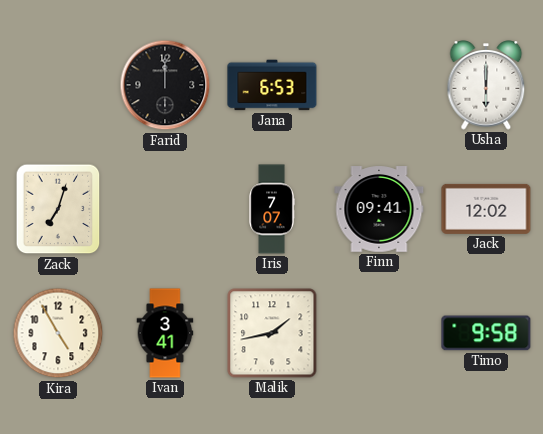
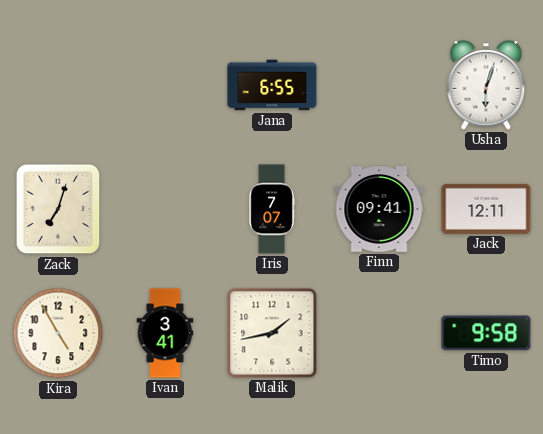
Farid: 12:00 -> none
Jana: 6:53 -> 6:55
Usha: 6:00 -> 6:03
Jack: 12:02 -> 12:11
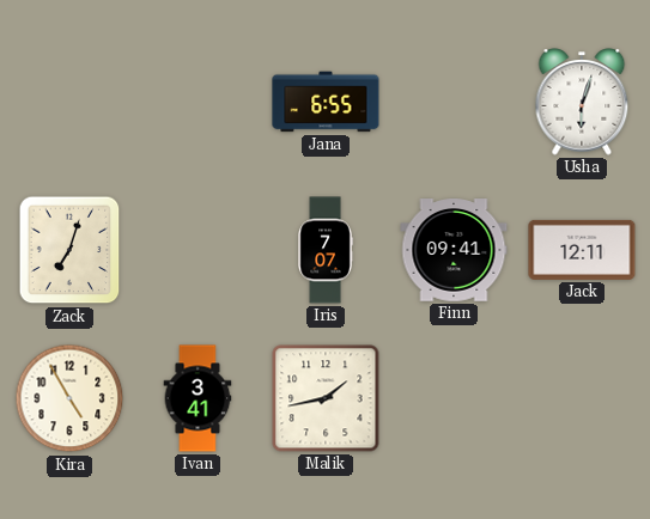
Timo: 9:58 -> none
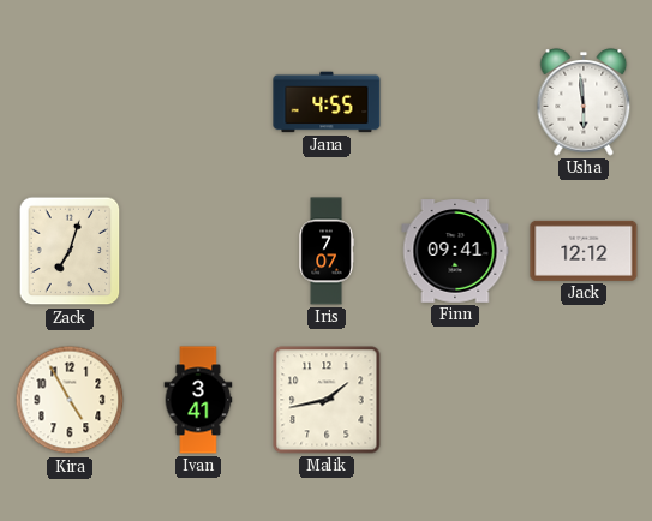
Jana: 6:55 -> 4:55
Usha: 6:03 -> 5:59
Jack: 12:11 -> 12:12
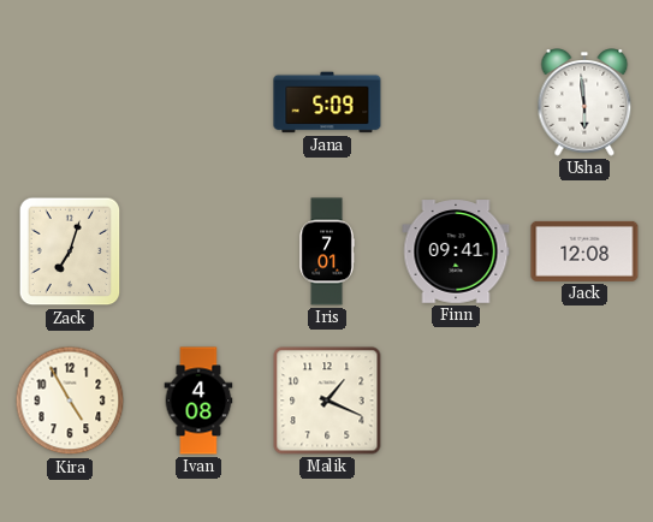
Jana: 4:55 -> 5:09
Iris: 7:07 -> 7:01
Jack: 12:12 -> 12:08
Ivan: 3:41 -> 4:08
Malik: 1:43 -> 1:19
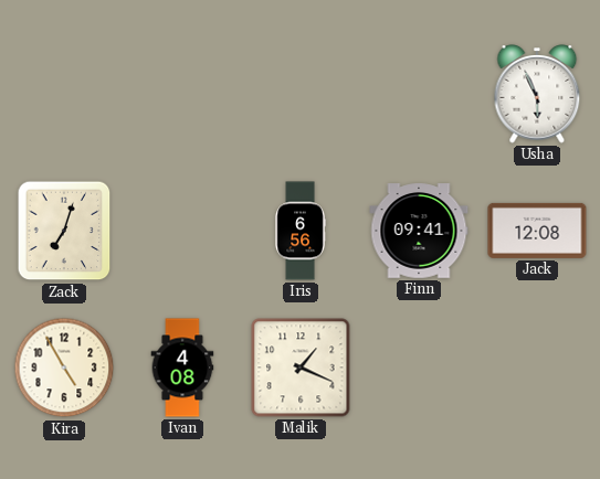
Jana: 5:09 -> none
Usha: 5:59 -> 5:56
Iris: 7:01 -> 6:56
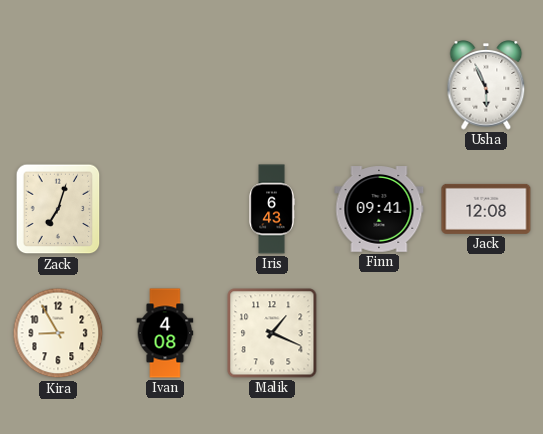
Iris: 6:56 -> 6:43
Kira: 4:55 -> 8:55
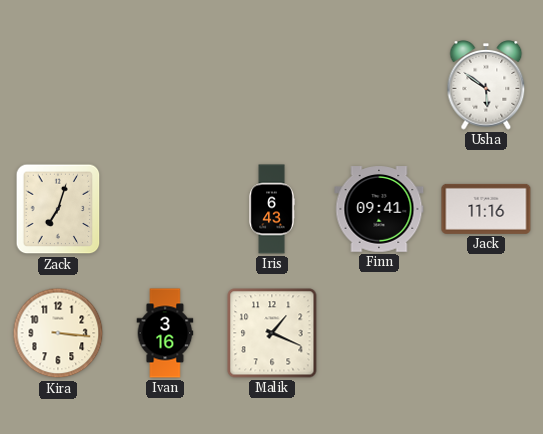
Usha: 5:56 -> 5:51
Jack: 12:08 -> 11:16
Kira: 8:55 -> 3:16
Ivan: 4:08 -> 3:16
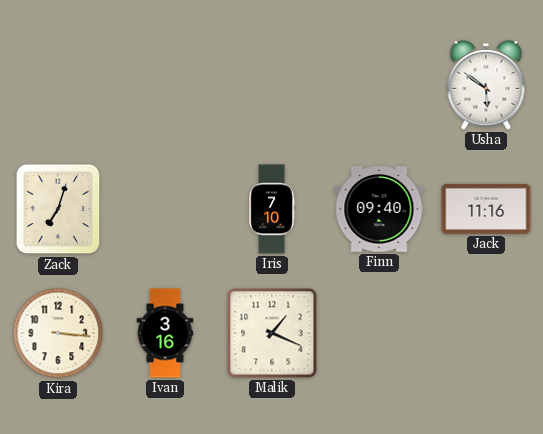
Iris: 6:43 -> 7:10
Finn: 09:41 -> 09:40
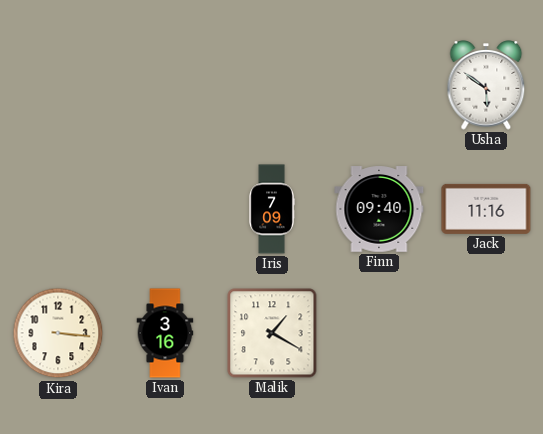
Zack: 7:03 -> none
Iris: 7:10 -> 7:09
Malik: 1:19 -> 1:20
